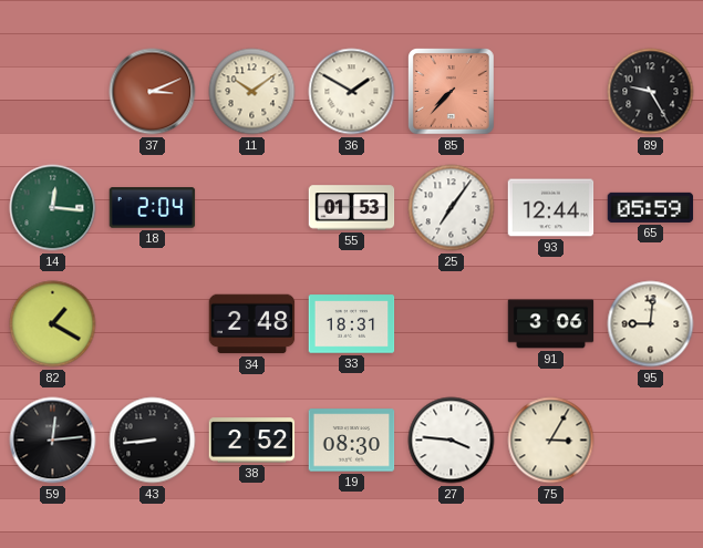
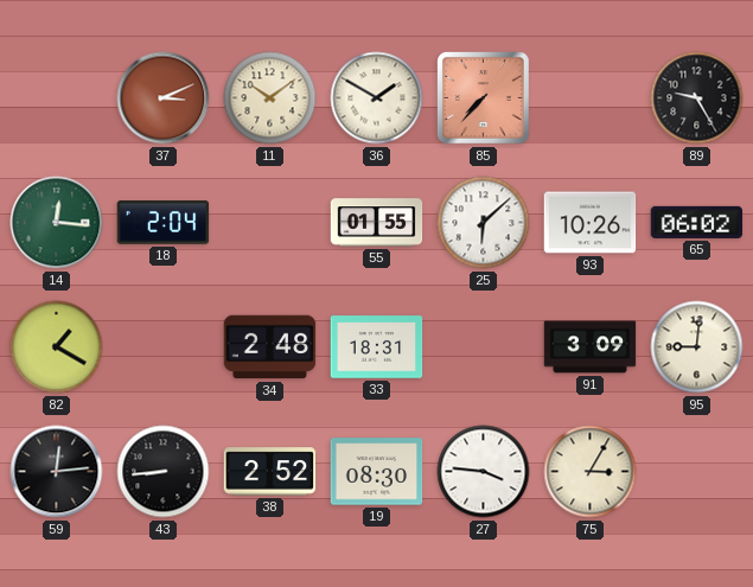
55: 01:53 -> 01:55
25: 7:06 -> 6:08
93: 12:44 -> 10:26
65: 05:59 -> 06:02
91: 3:06 -> 3:09
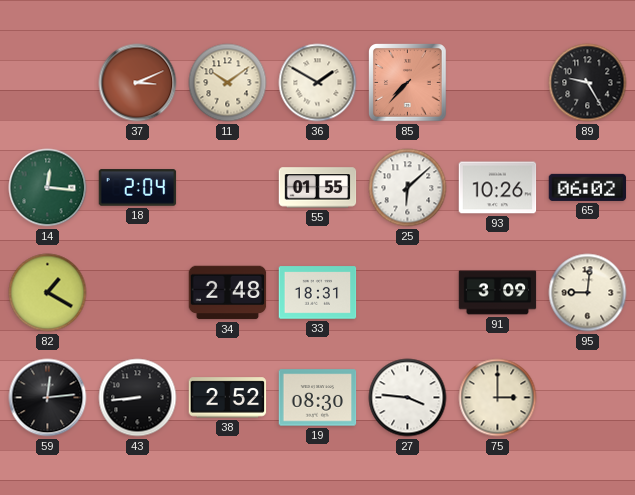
75: 3:05 -> 3:00
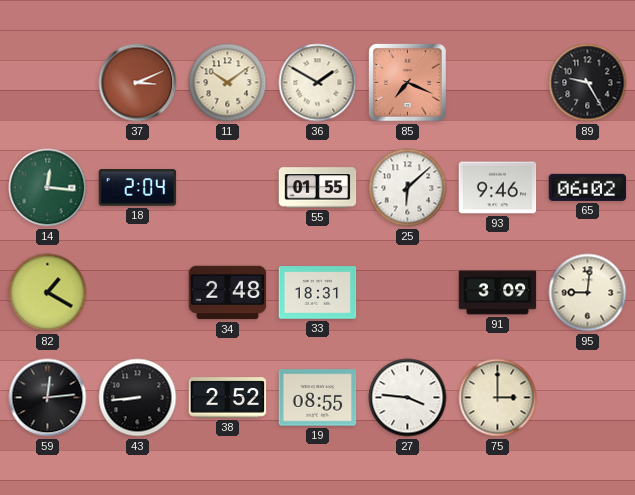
85: 7:37 -> 7:19
93: 10:26 -> 9:46
19: 08:30 -> 08:55
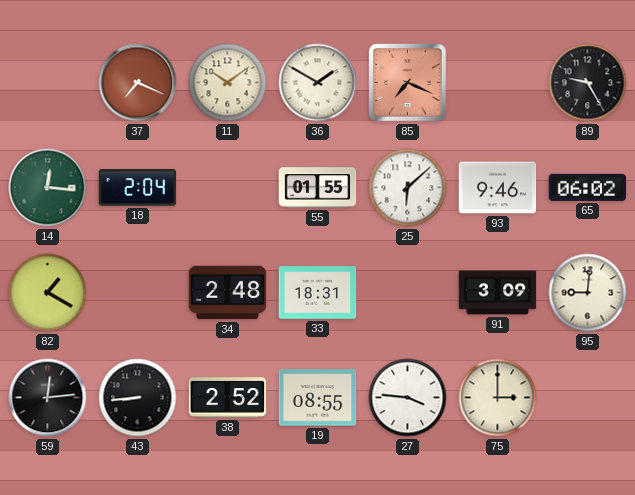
37: 3:11 -> 7:19
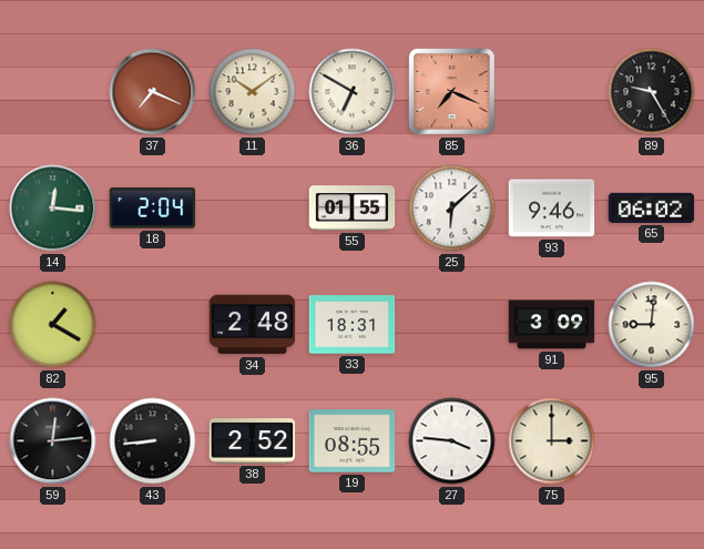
36: 1:50 -> 6:50
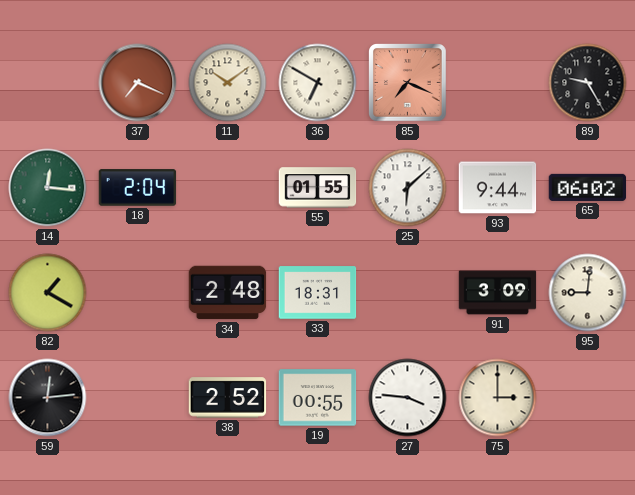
93: 9:46 -> 9:44
43: 8:44 -> none
19: 08:55 -> 00:55
